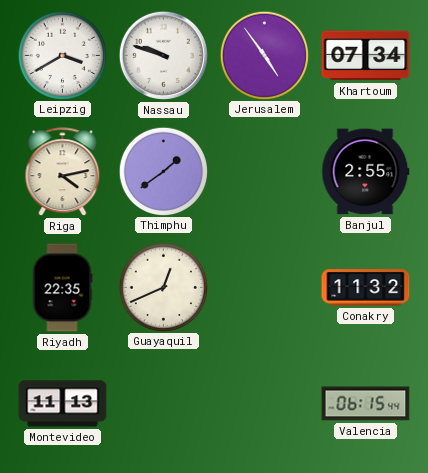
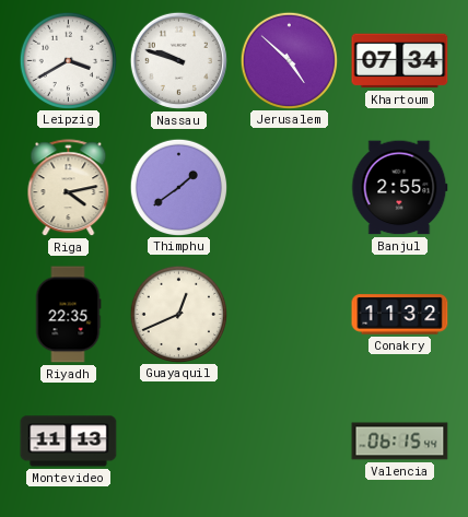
Jerusalem: 4:54 -> 4:52
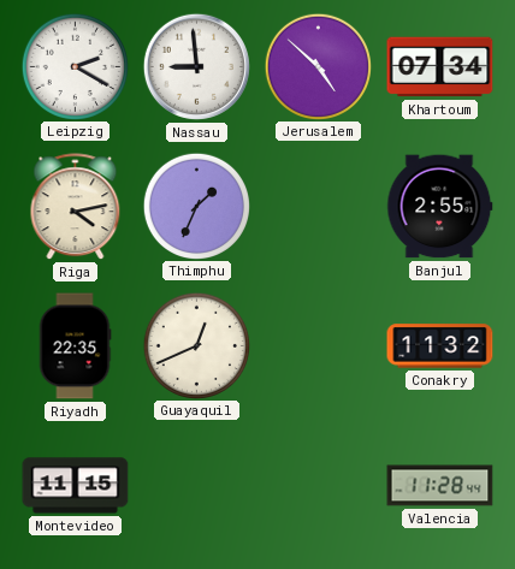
Leipzig: 3:40 -> 2:20
Nassau: 9:48 -> 8:59
Thimphu: 1:39 -> 1:34
Montevideo: 11:13 -> 11:15
Valencia: 06:15 -> 11:28
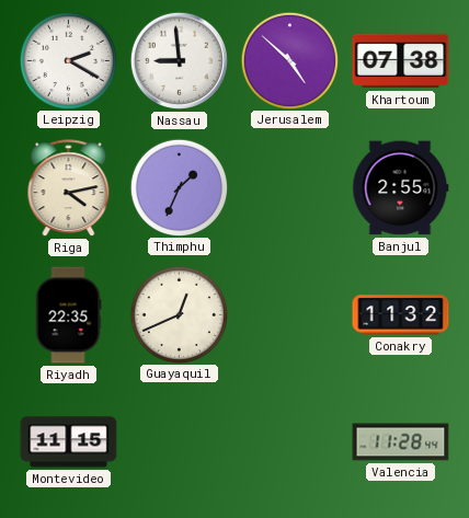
Khartoum: 07:34 -> 07:38
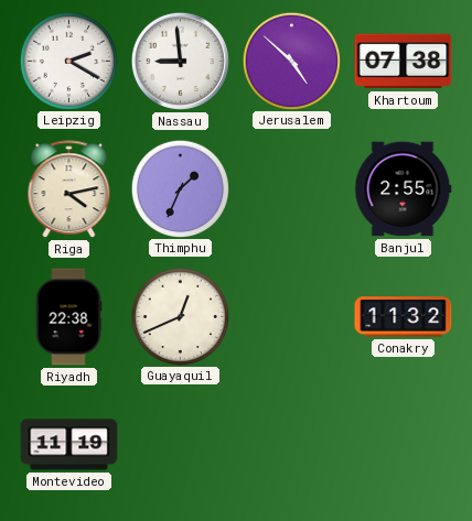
Riyadh: 22:35 -> 22:38
Montevideo: 11:15 -> 11:19
Valencia: 11:28 -> none
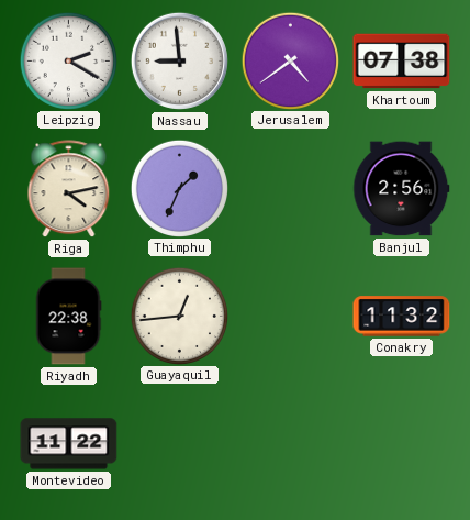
Jerusalem: 4:52 -> 4:39
Banjul: 2:55 -> 2:56
Guayaquil: 12:41 -> 12:44
Montevideo: 11:19 -> 11:22
